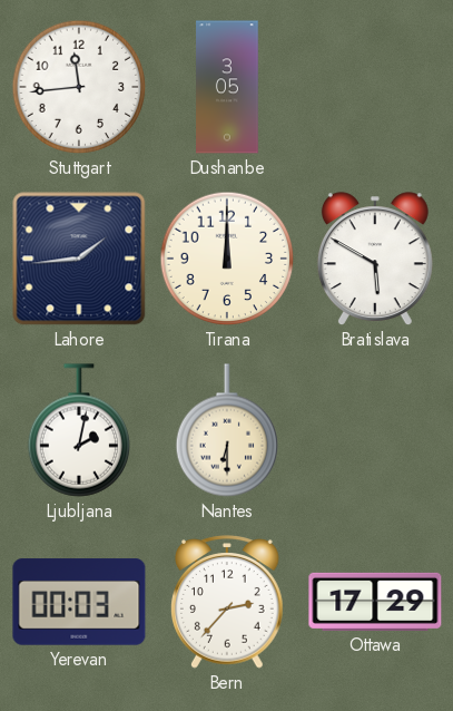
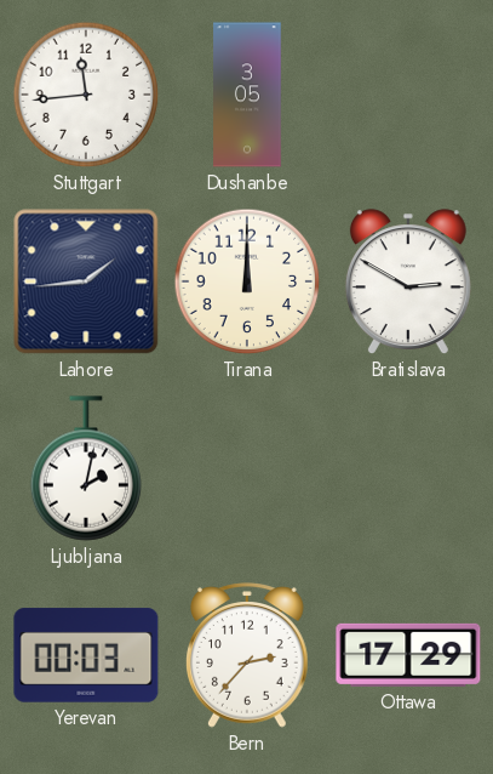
Bratislava: 5:50 -> 2:50
Nantes: 6:30 -> none
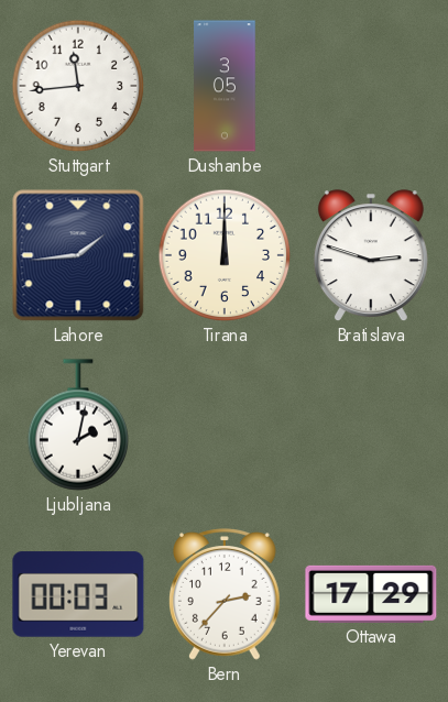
Bratislava: 2:50 -> 2:48
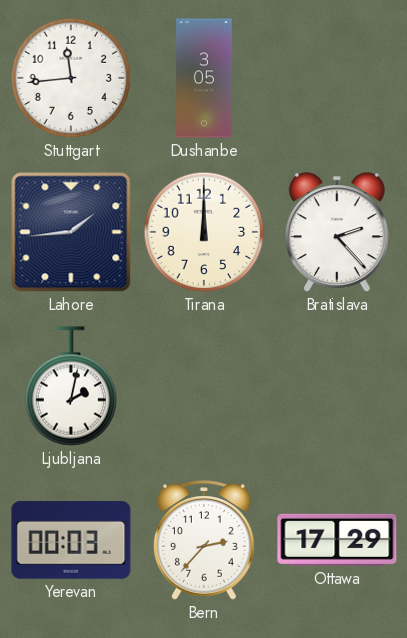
Bratislava: 2:48 -> 2:23
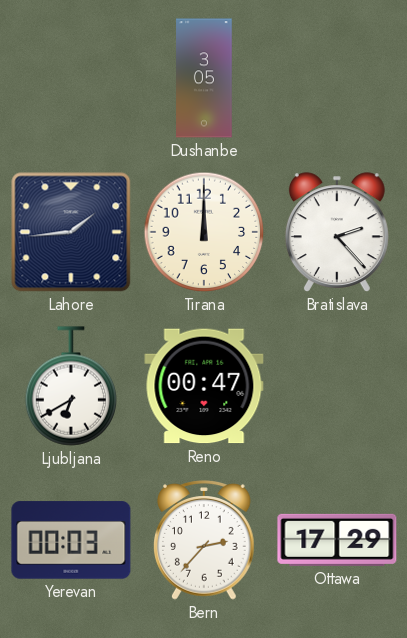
Stuttgart: 11:44 -> none
Ljubljana: 2:02 -> 6:40
Reno: none -> 00:47
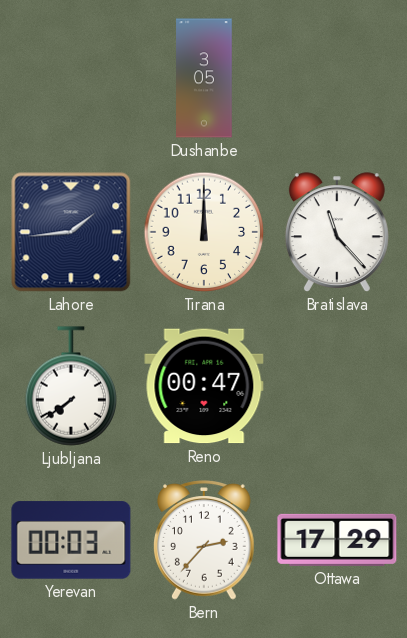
Bratislava: 2:23 -> 11:23
Ljubljana: 6:40 -> 7:39
